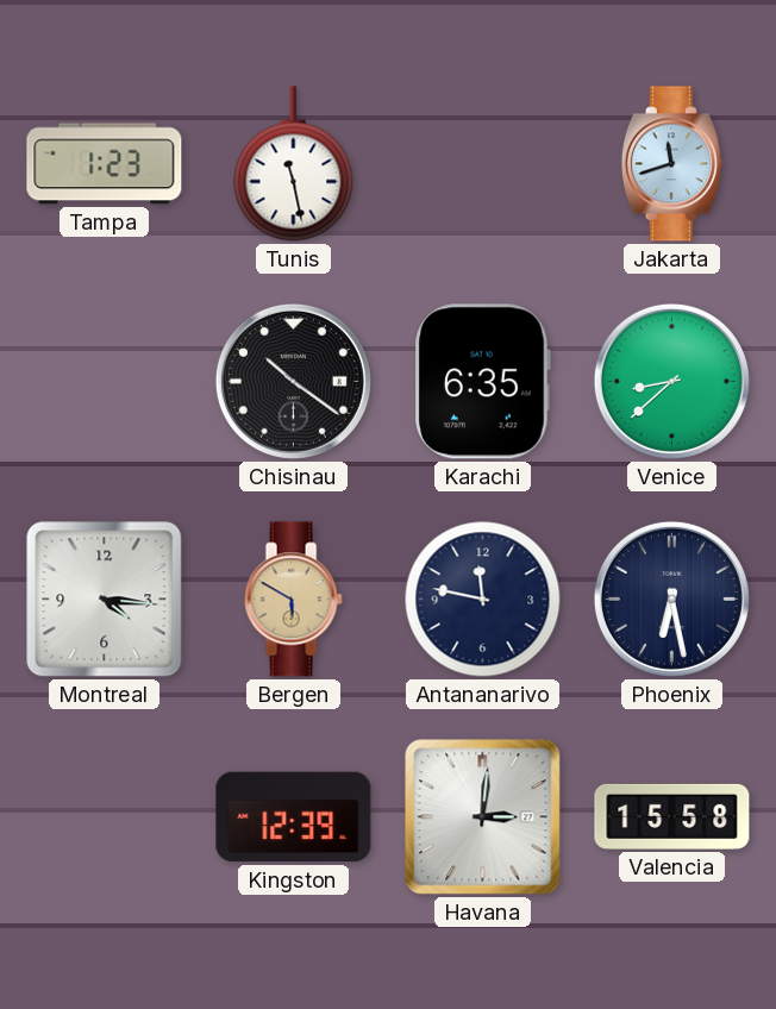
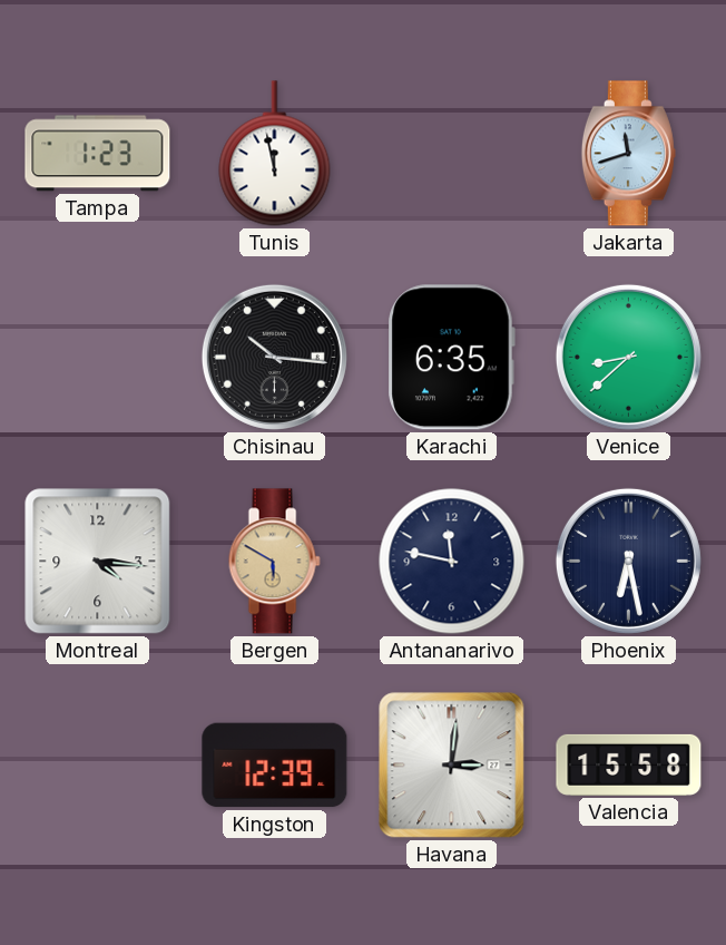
Tunis: 11:28 -> 11:58
Chisinau: 10:21 -> 10:16
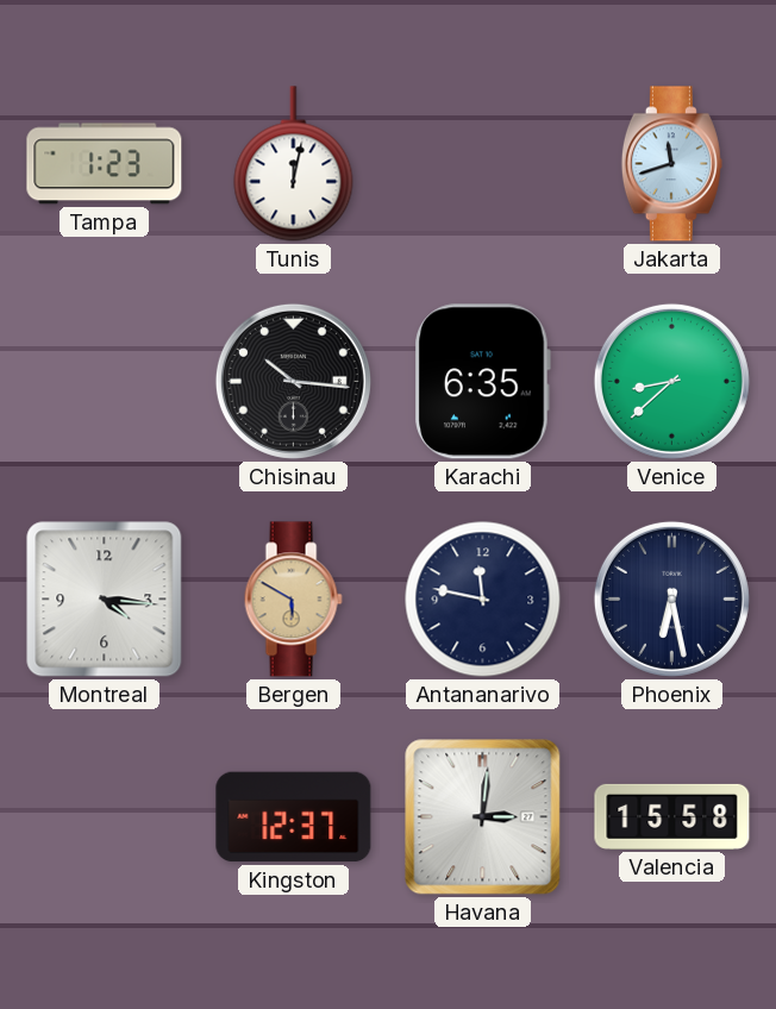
Tunis: 11:58 -> 12:02
Kingston: 12:39 -> 12:37
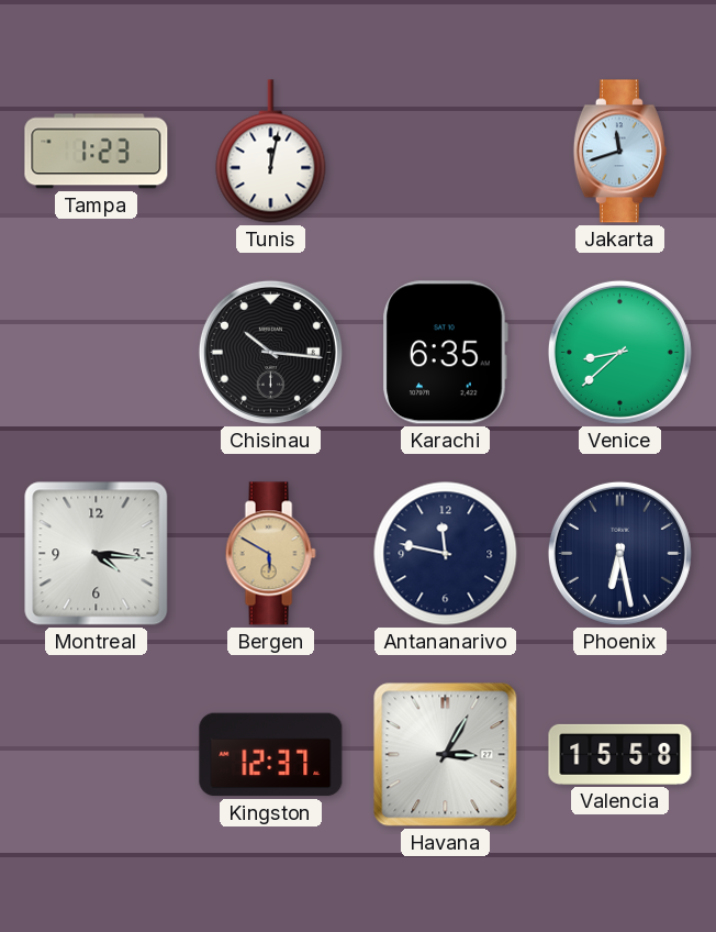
Havana: 3:01 -> 3:05
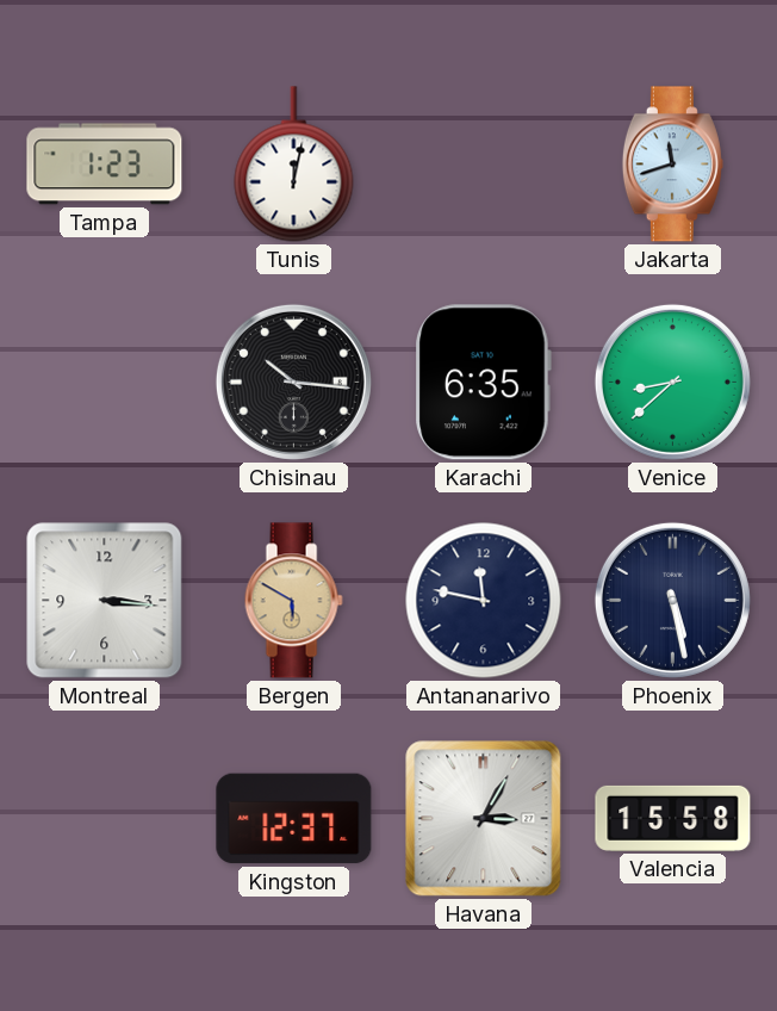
Montreal: 4:16 -> 3:16
Phoenix: 6:28 -> 5:28
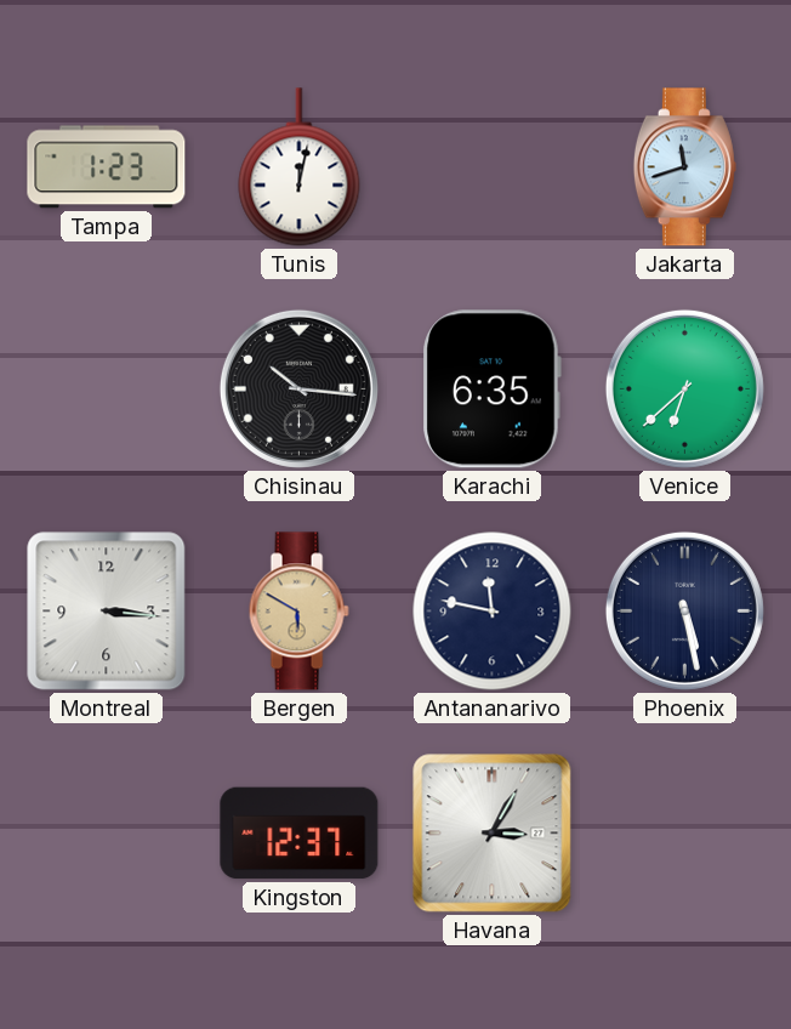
Venice: 8:38 -> 6:38
Valencia: 15:58 -> none
